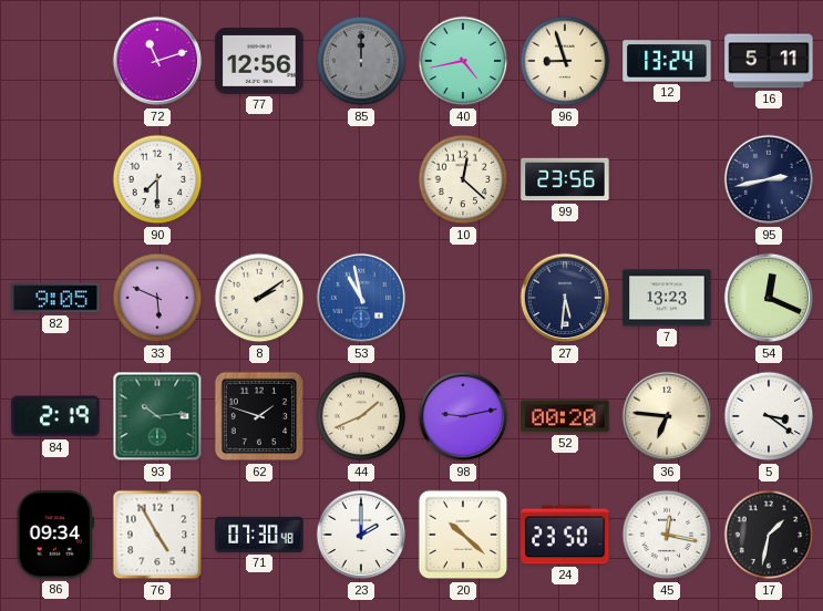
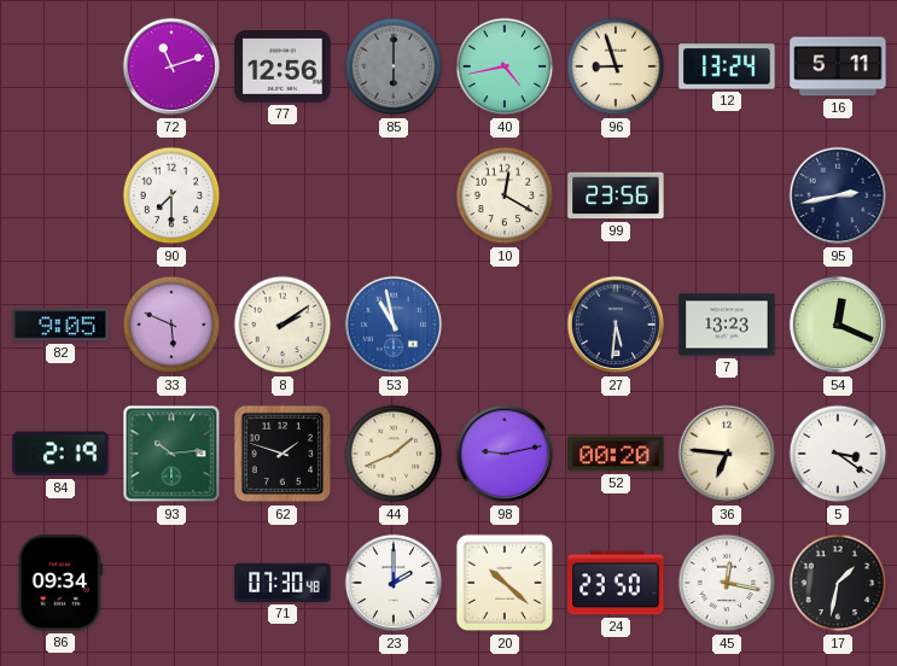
85: 12:00 -> 6:00
10: 12:22 -> 12:20
76: 4:55 -> none
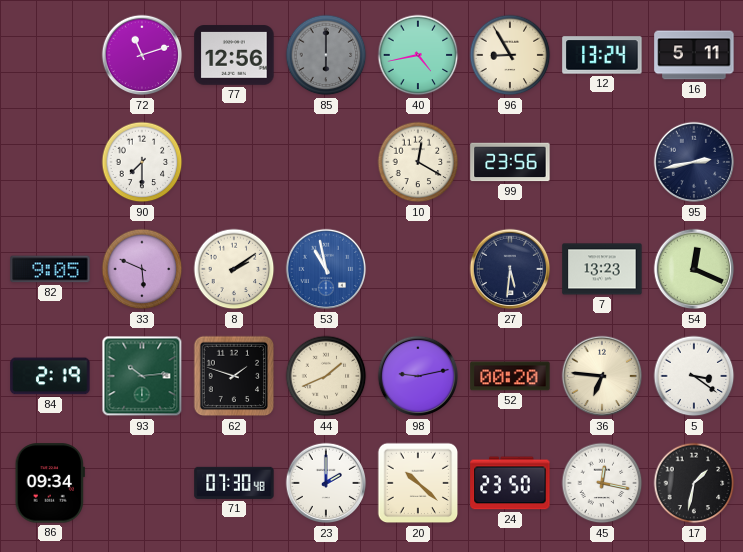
96: 8:57 -> 8:55
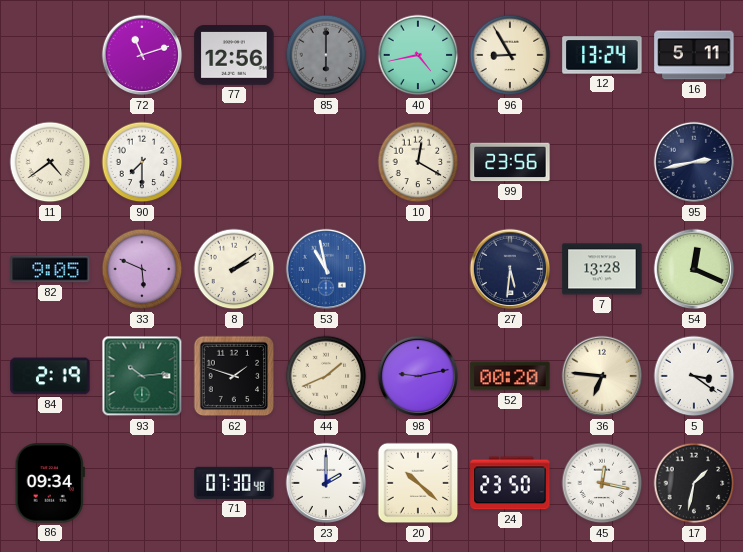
11: none -> 4:39
7: 13:23 -> 13:28
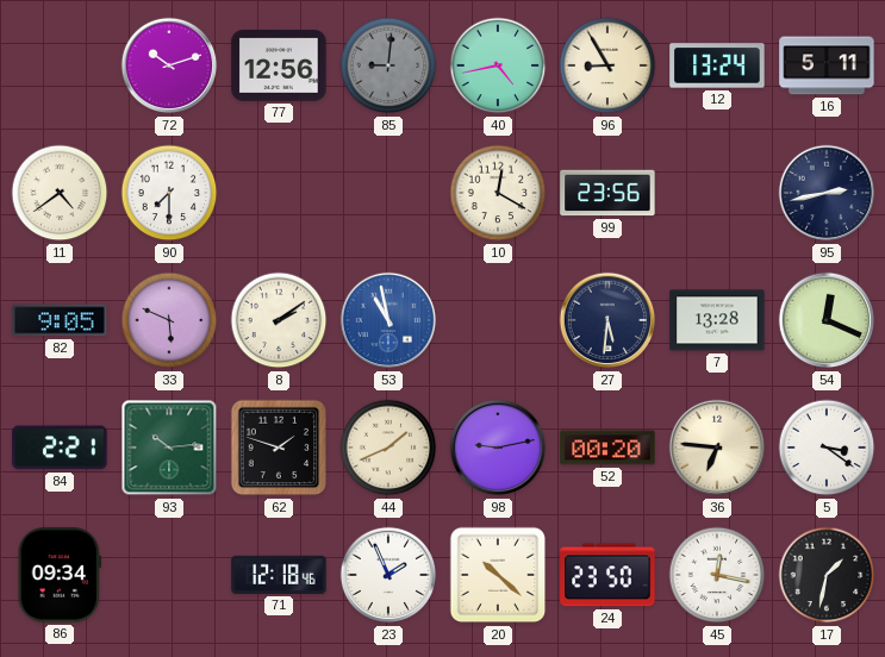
72: 11:12 -> 10:12
85: 6:00 -> 9:01
84: 2:19 -> 2:21
71: 07:30 -> 12:18
23: 2:00 -> 1:56
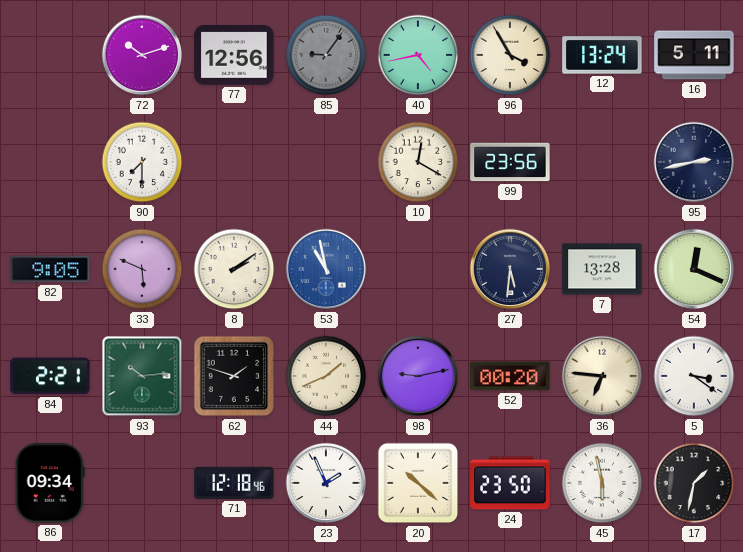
85: 9:01 -> 9:06
96: 8:55 -> 3:55
11: 4:39 -> none
45: 12:17 -> 5:58
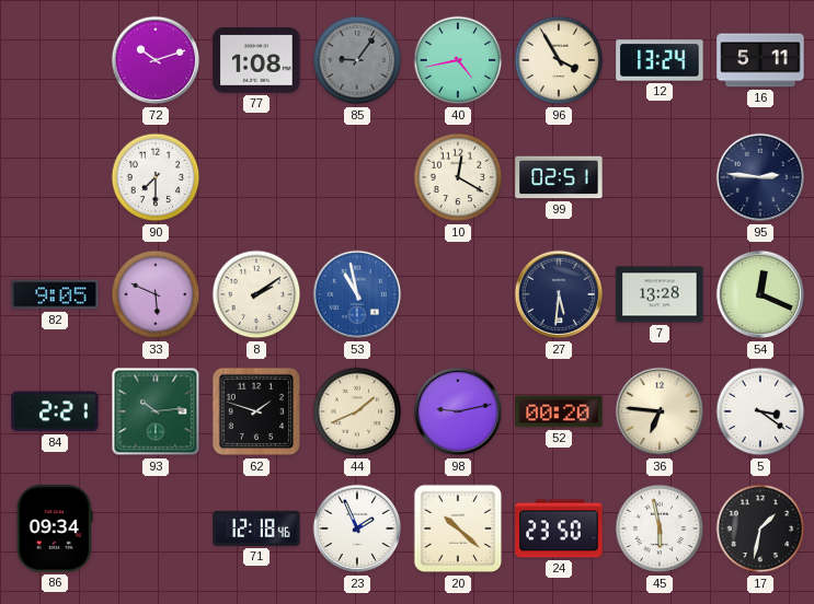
77: 12:56 -> 1:08
99: 23:56 -> 02:51
95: 2:43 -> 2:46
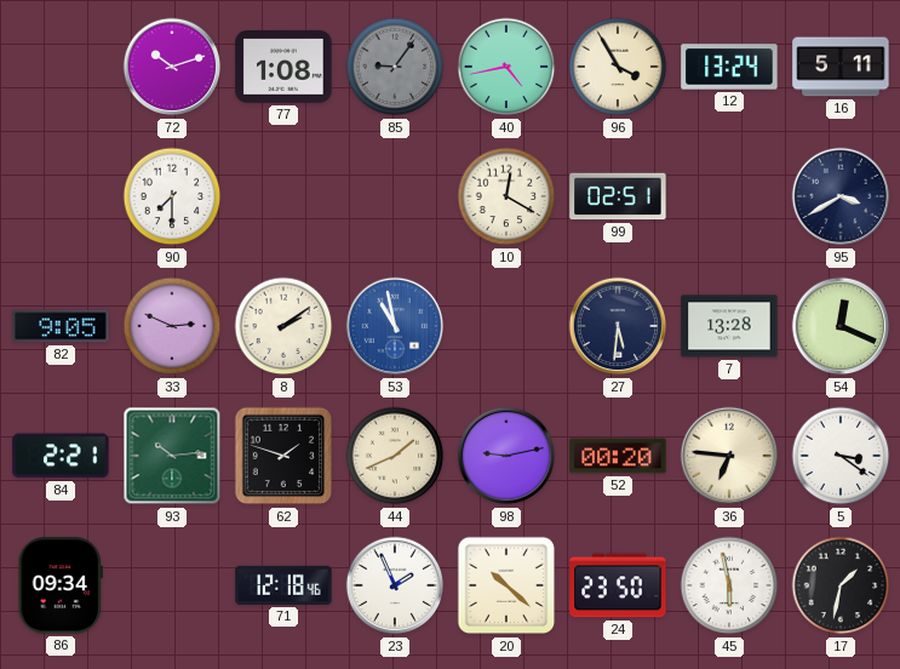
95: 2:46 -> 3:40
33: 5:49 -> 2:49
